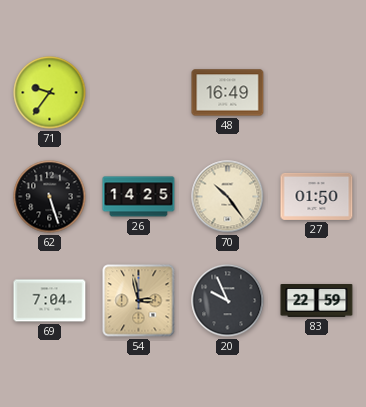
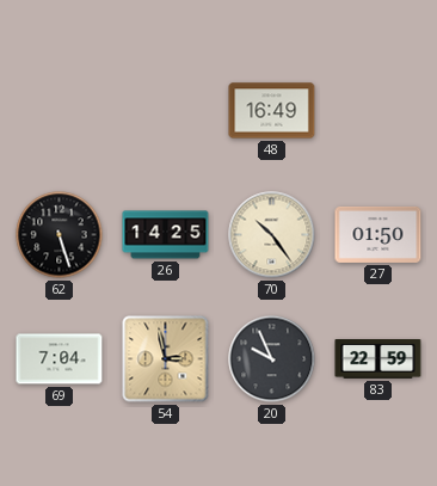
71: 9:36 -> none
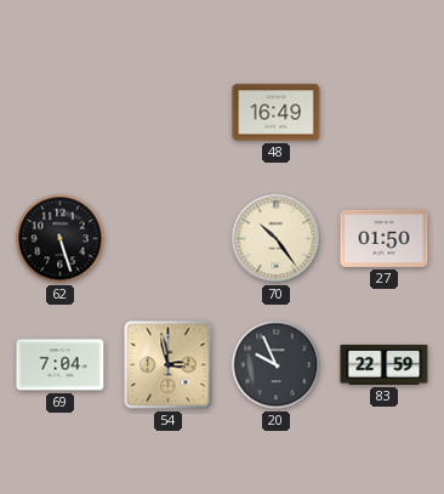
26: 14:25 -> none
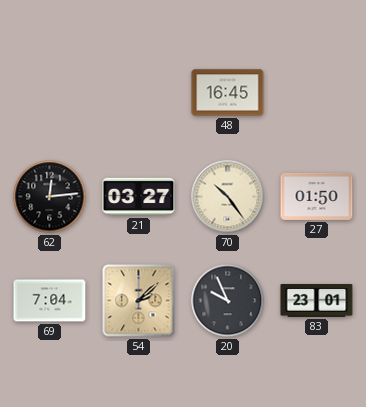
48: 16:49 -> 16:45
62: 5:27 -> 12:14
21: none -> 03:27
54: 2:58 -> 2:08
83: 22:59 -> 23:01
